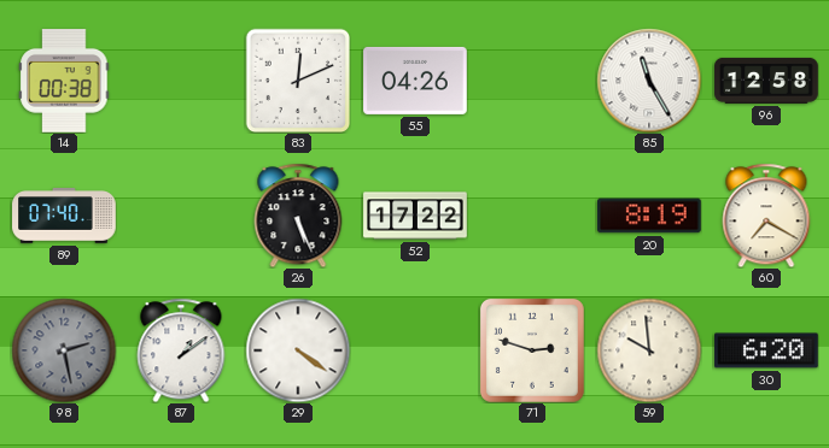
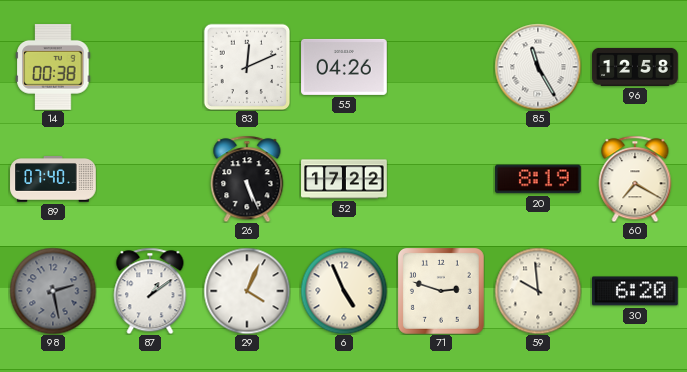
29: 4:21 -> 4:04
6: none -> 4:56
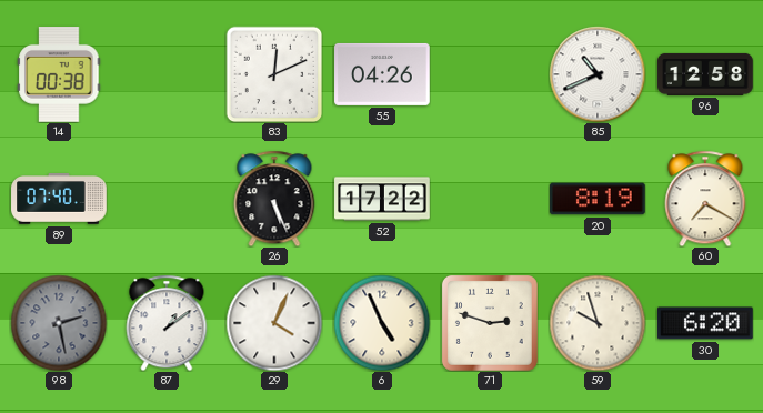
85: 11:25 -> 10:41
59: 9:59 -> 9:57
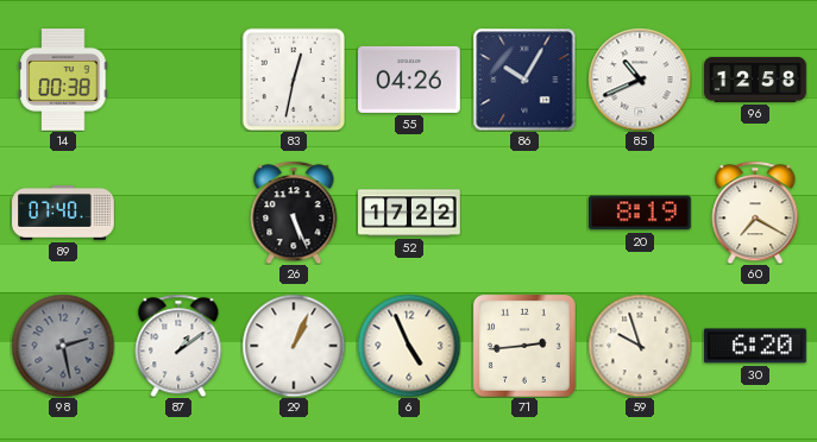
83: 12:11 -> 12:32
86: none -> 10:05
29: 4:04 -> 1:04
71: 2:48 -> 2:44
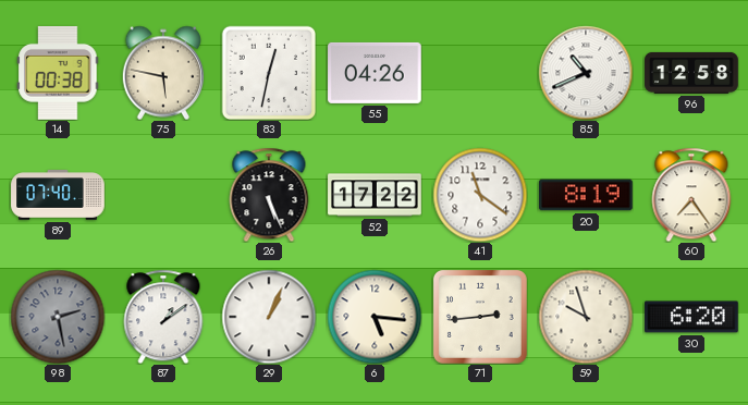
75: none -> 5:47
86: 10:05 -> none
41: none -> 11:21
60: 7:20 -> 7:24
6: 4:56 -> 5:16
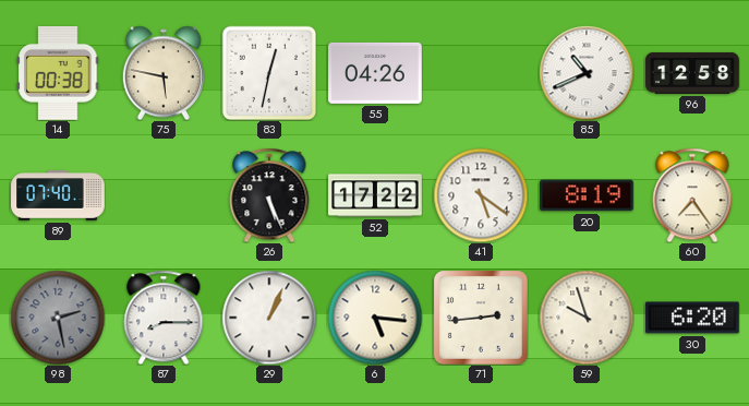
41: 11:21 -> 5:21
87: 1:09 -> 8:15
